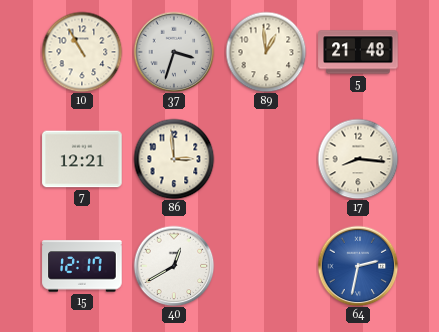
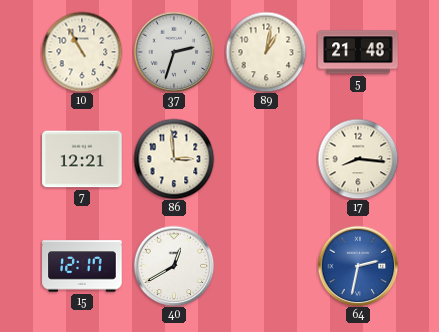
37: 3:33 -> 2:33
89: 12:59 -> 1:02
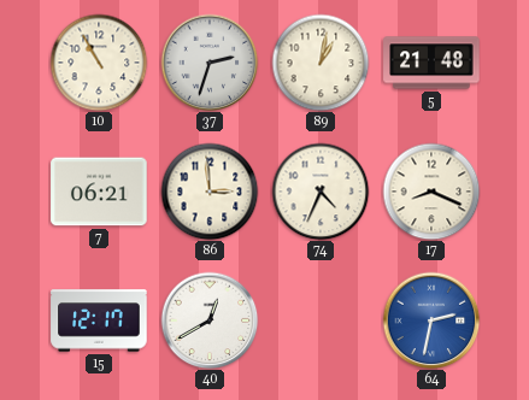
7: 12:21 -> 06:21
74: none -> 4:34
17: 8:16 -> 8:19
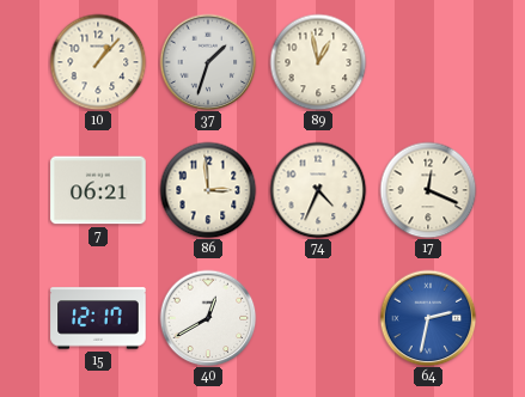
10: 10:55 -> 1:07
37: 2:33 -> 1:33
89: 1:02 -> 12:58
5: 21:48 -> none
17: 8:19 -> 12:19
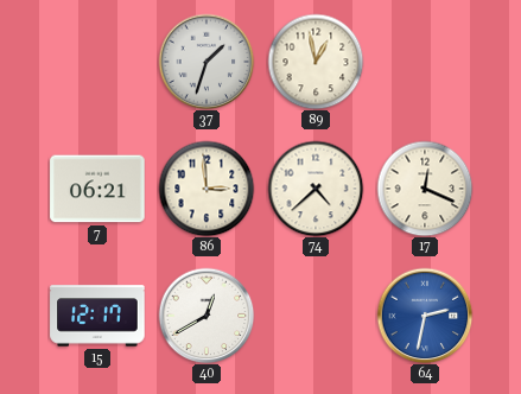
10: 1:07 -> none
74: 4:34 -> 4:38
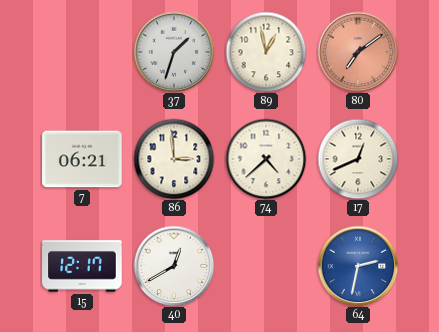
80: none -> 7:09
17: 12:19 -> 12:41
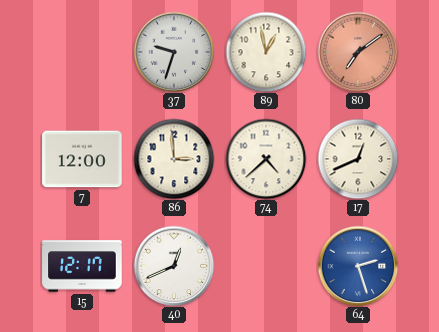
37: 1:33 -> 9:33
7: 06:21 -> 12:00
40: 12:40 -> 12:41
64: 2:32 -> 2:27
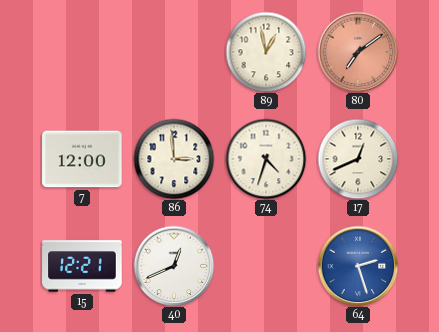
37: 9:33 -> none
74: 4:38 -> 4:33
15: 12:17 -> 12:21
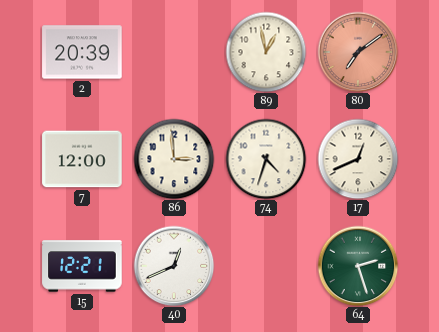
2: none -> 20:39
64 dial: blue -> green
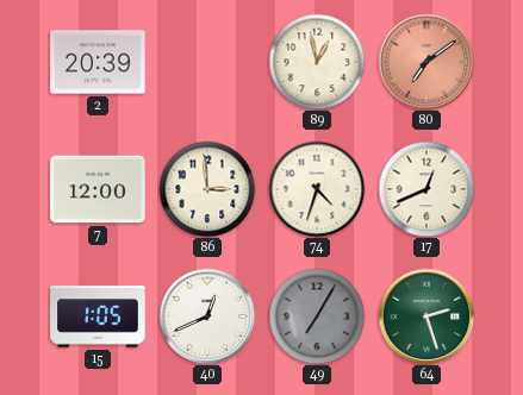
15: 12:21 -> 1:05
49: none -> 7:05
